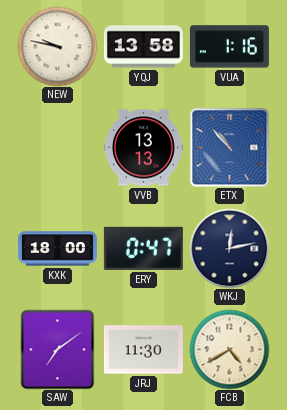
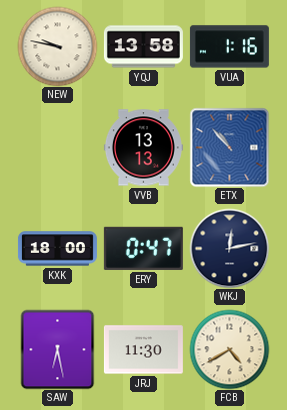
SAW: 7:09 -> 6:28
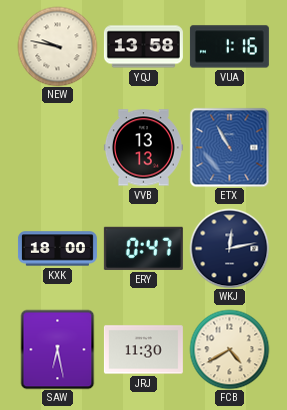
ETX: 10:53 -> 10:55
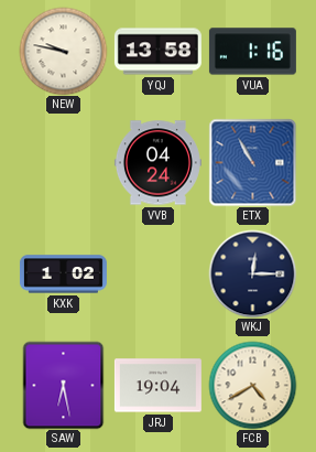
VVB: 13:13 -> 04:24
KXK: 18:00 -> 1:02
ERY: 0:47 -> none
WKJ: 12:13 -> 12:15
JRJ: 11:30 -> 19:04
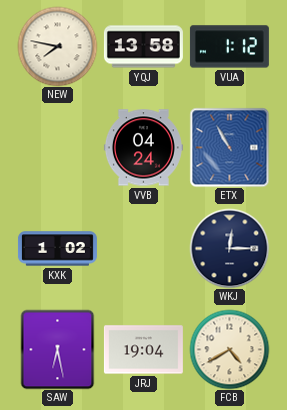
NEW: 9:47 -> 7:47
VUA: 1:16 -> 1:12
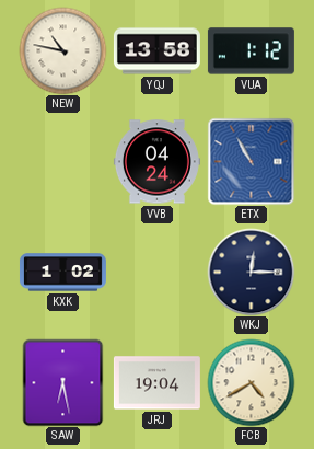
NEW: 7:47 -> 10:47
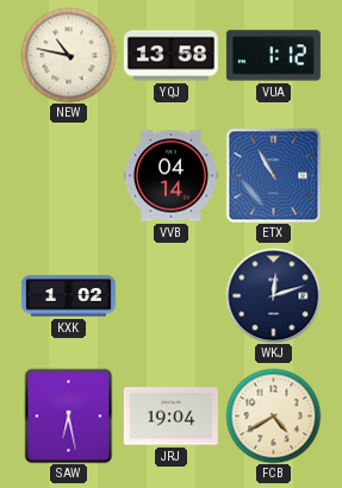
VVB: 04:24 -> 04:14
WKJ: 12:15 -> 12:12
